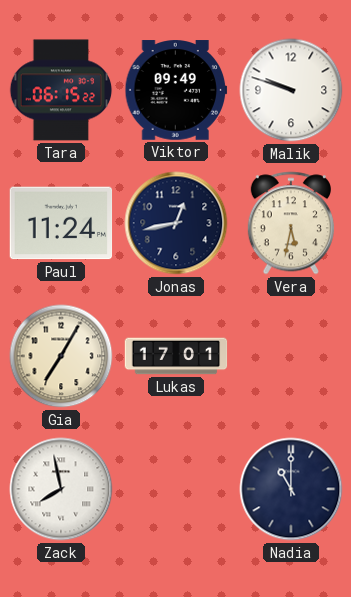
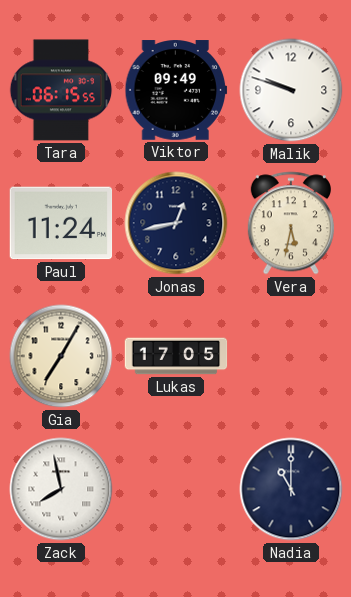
Tara: 06:15:22 -> 06:15:55
Lukas: 17:01 -> 17:05
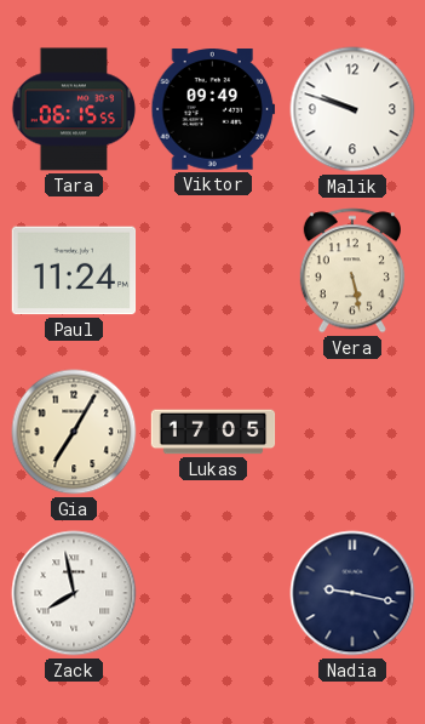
Jonas: 12:43 -> none
Vera: 5:32 -> 5:28
Nadia: 11:00 -> 9:17
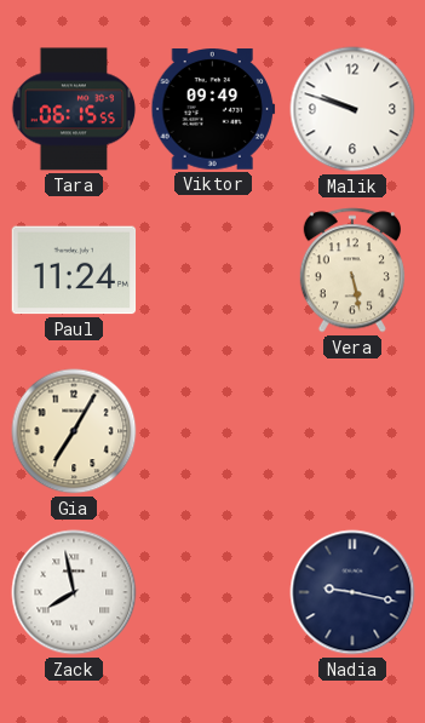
Lukas: 17:05 -> none
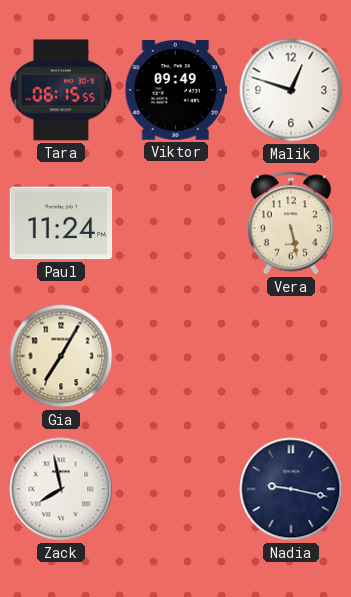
Malik: 9:48 -> 12:48
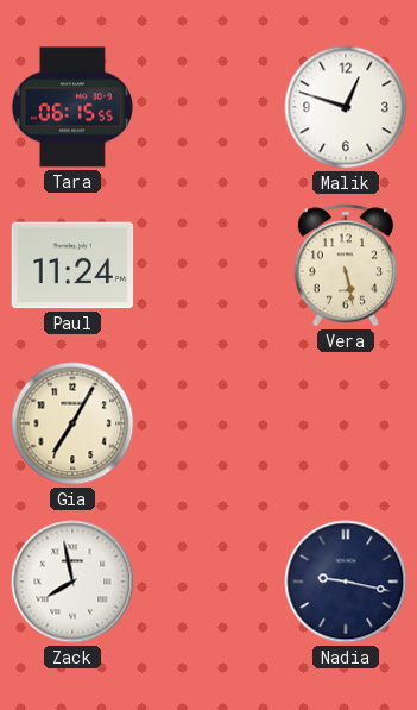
Viktor: 09:49 -> none
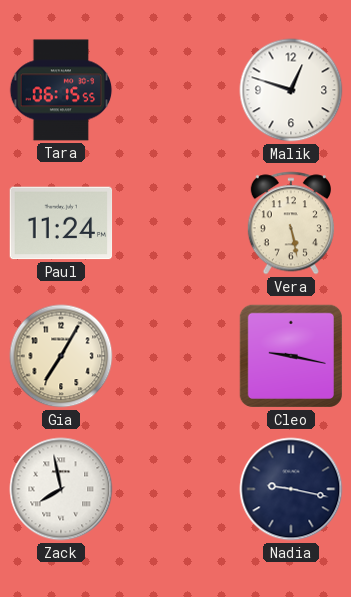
Cleo: none -> 9:17
